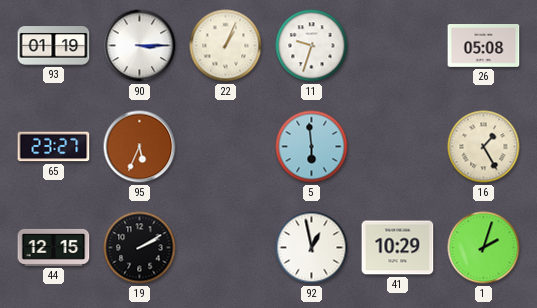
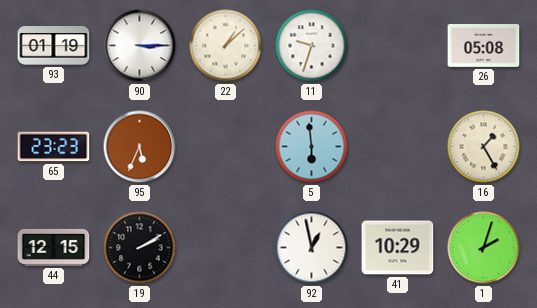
22: 1:04 -> 1:08
65: 23:27 -> 23:23
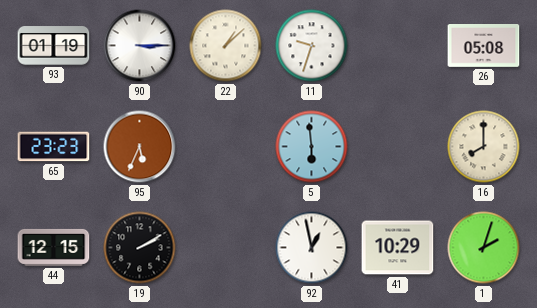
16: 1:25 -> 8:00
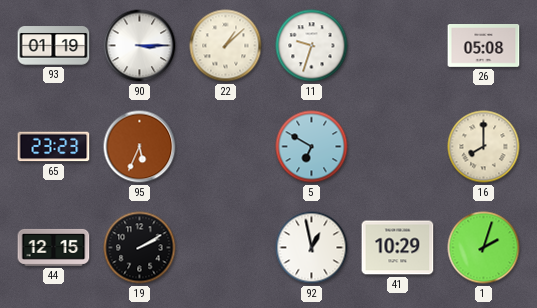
5: 5:59 -> 6:50
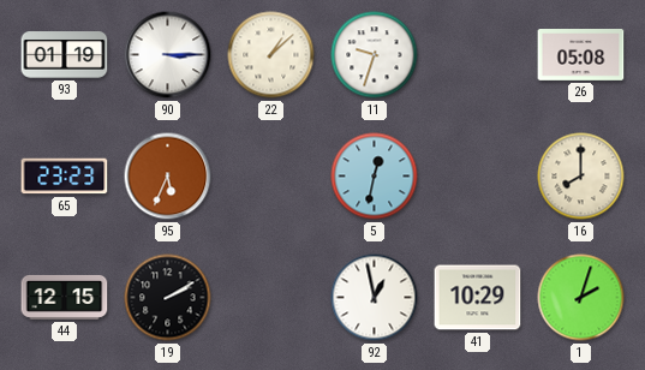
5: 6:50 -> 12:32
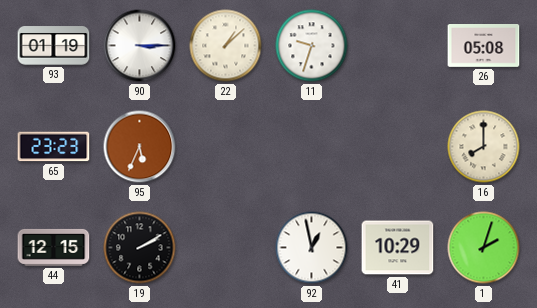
5: 12:32 -> none
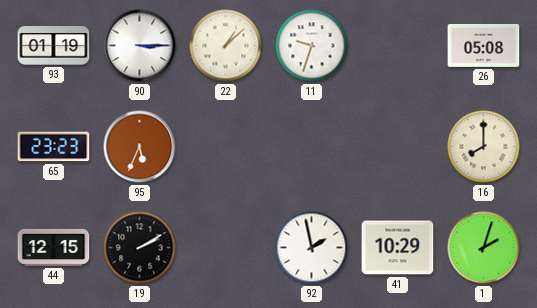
92: 12:58 -> 1:58
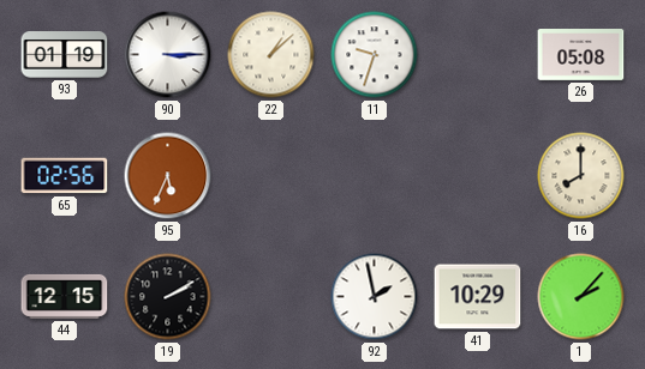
65: 23:23 -> 02:56
1: 2:03 -> 2:07
